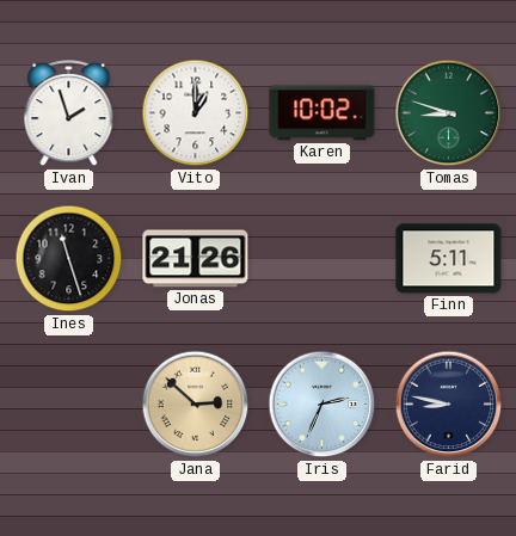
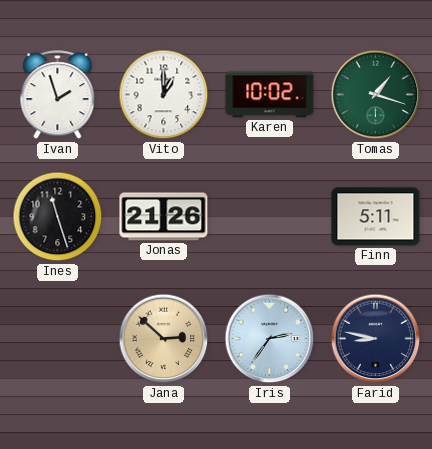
Tomas: 8:48 -> 1:18
Iris: 2:34 -> 2:36
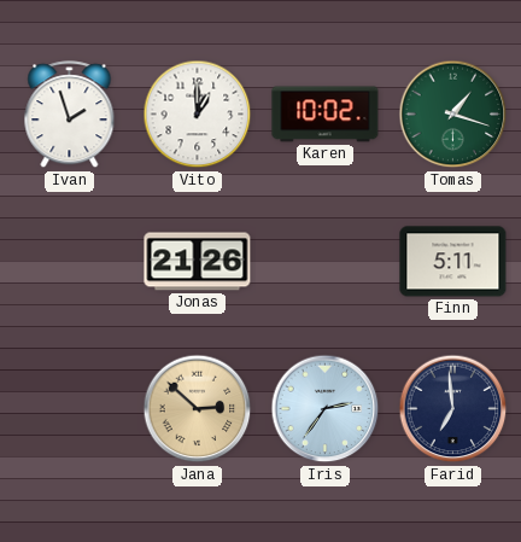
Ines: 11:27 -> none
Farid: 8:47 -> 6:59
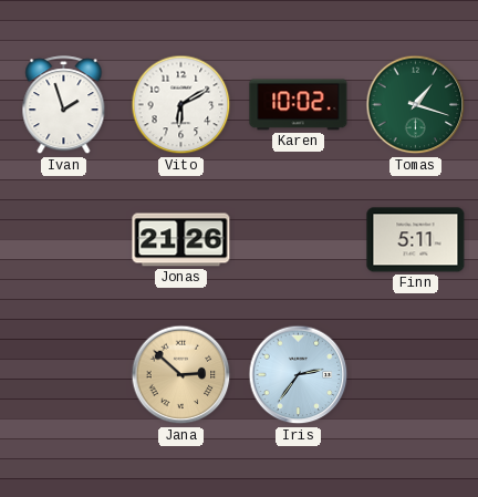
Vito: 1:00 -> 6:10
Farid: 6:59 -> none
